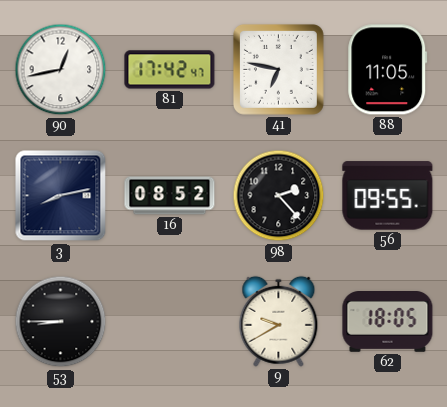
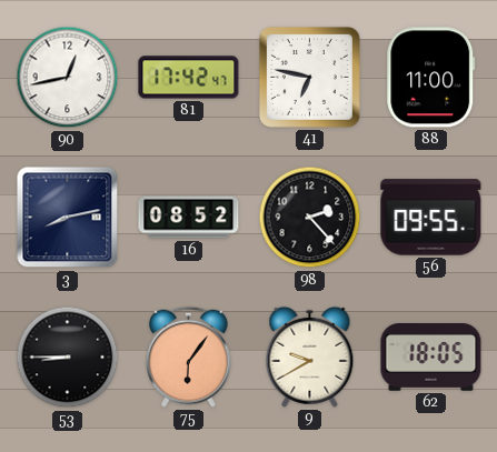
88: 11:05 -> 11:00
75: none -> 6:06
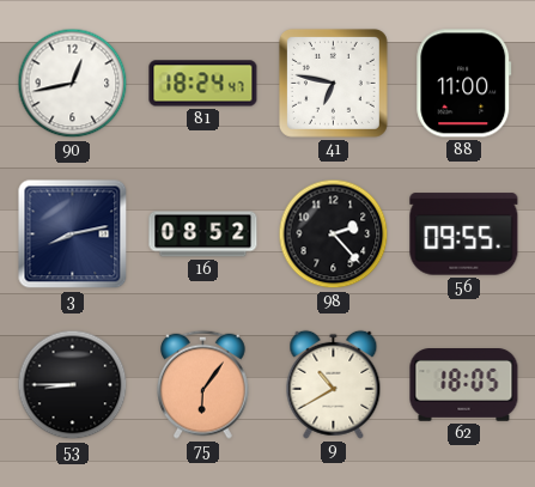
81: 17:42 -> 18:24
9: 9:40 -> 10:40
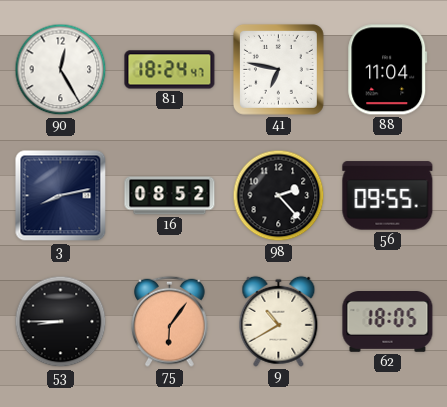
90: 12:43 -> 12:25
88: 11:00 -> 11:04
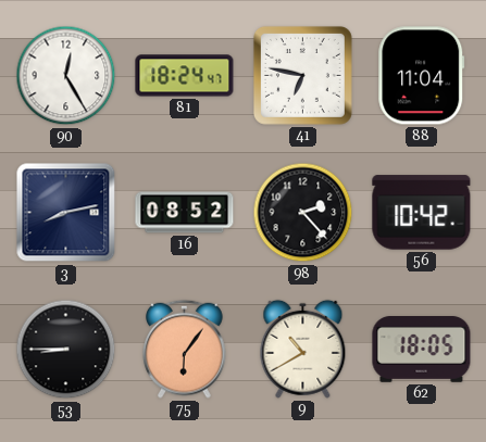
56: 09:55 -> 10:42
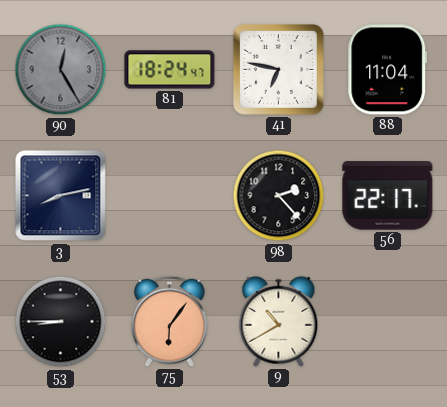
90 dial: white -> grey
16: 08:52 -> none
56: 10:42 -> 22:17
62: 18:05 -> none
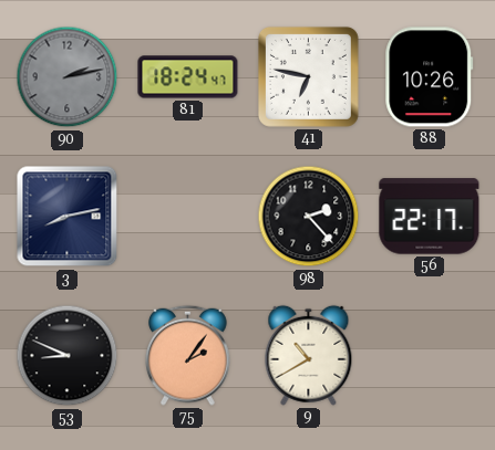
90: 12:25 -> 2:13
88: 11:04 -> 10:26
53: 8:45 -> 8:49
75: 6:06 -> 2:06
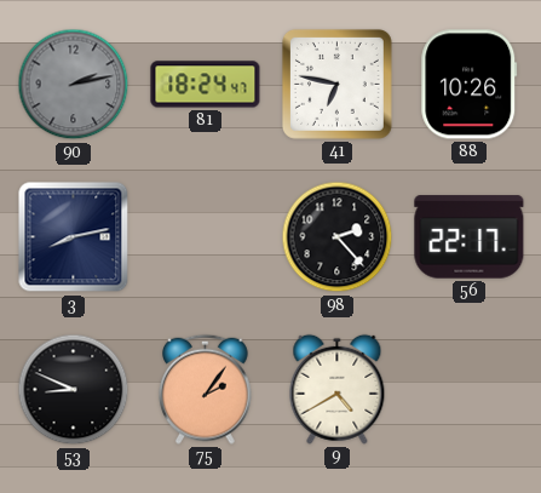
9: 10:40 -> 4:40
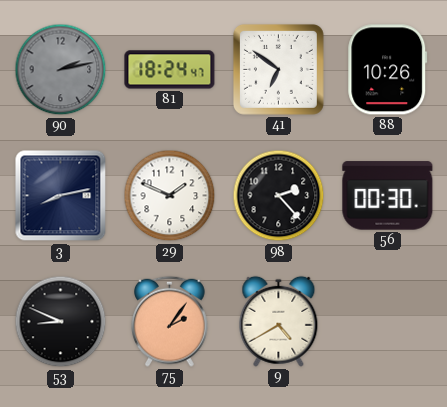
41: 6:47 -> 6:51
29: none -> 1:49
56: 22:17 -> 00:30
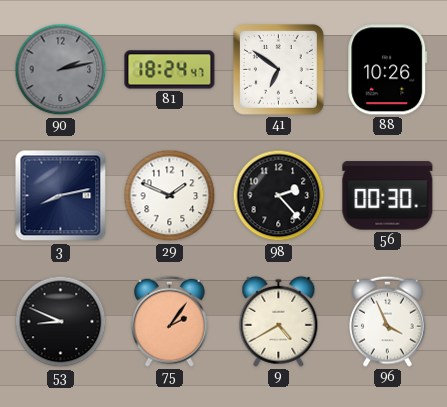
96: none -> 3:56
